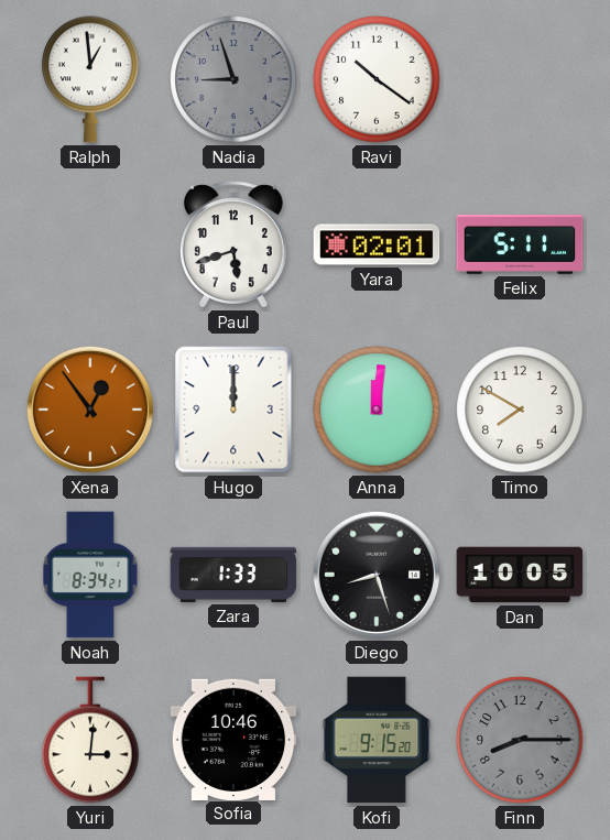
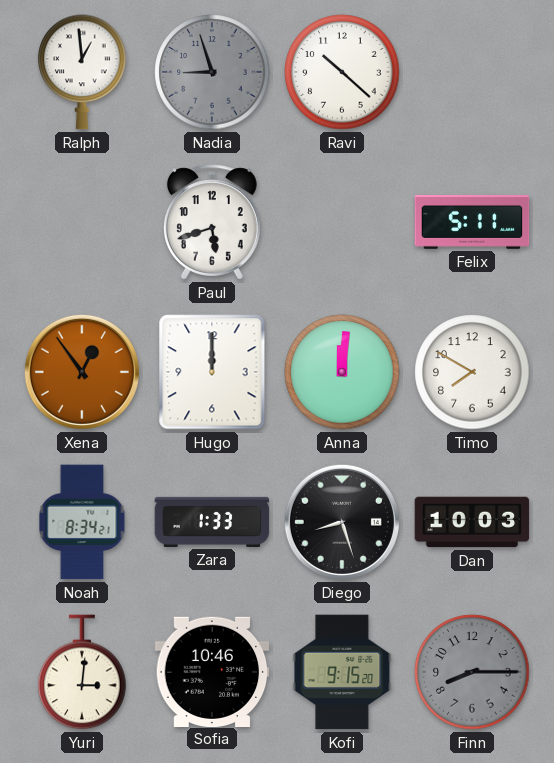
Ravi: 10:21 -> 10:22
Yara: 02:01 -> none
Dan: 10:05 -> 10:03
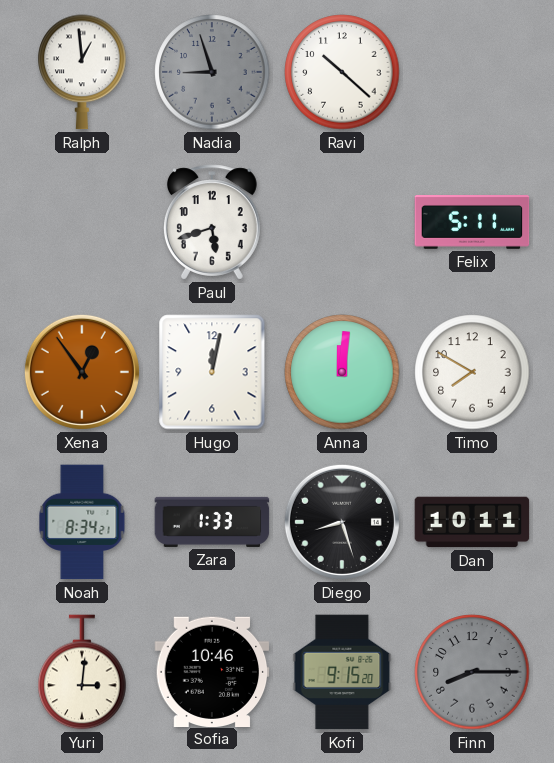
Hugo: 12:00 -> 12:02
Dan: 10:03 -> 10:11
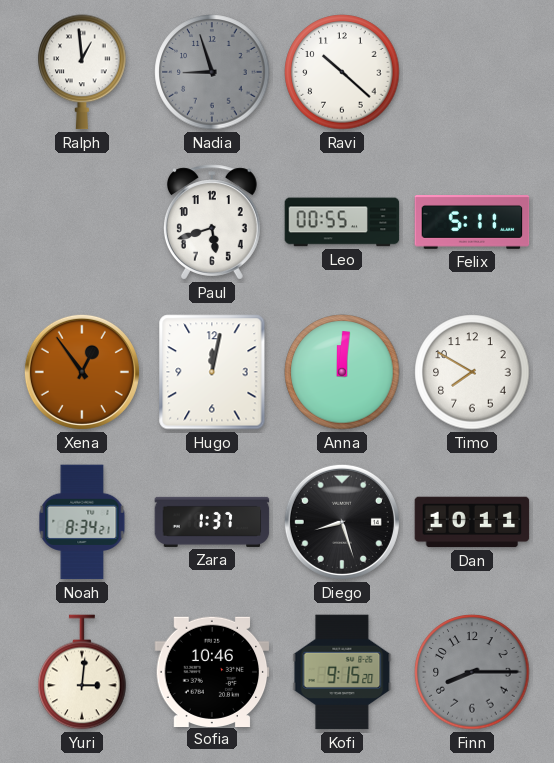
Leo: none -> 00:55
Zara: 1:33 -> 1:37
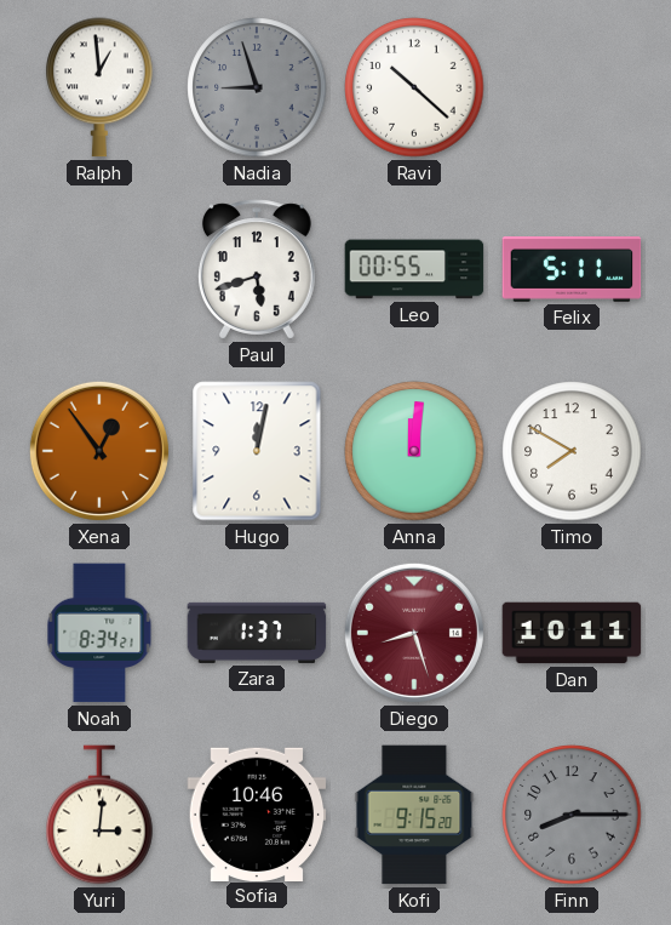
Diego dial: black -> burgundy
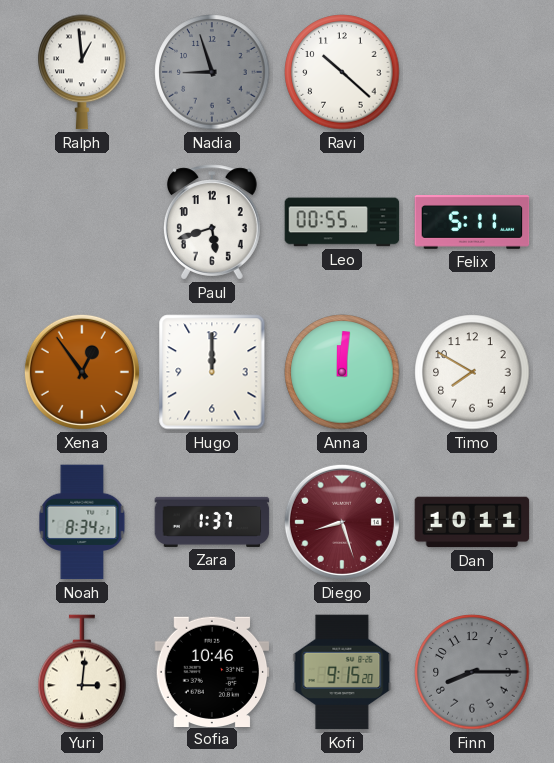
Hugo: 12:02 -> 12:00
